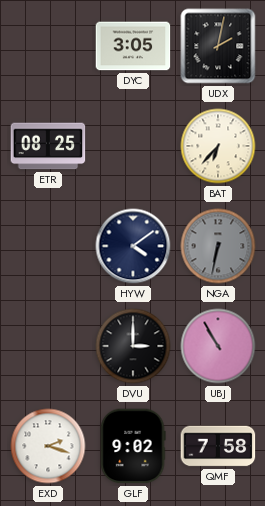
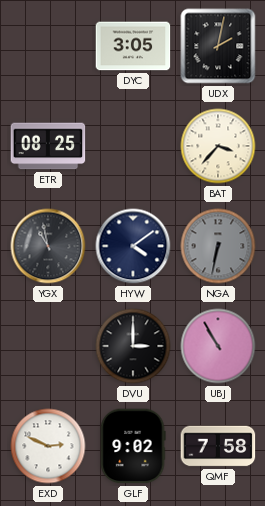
BAT: 6:37 -> 3:37
YGX: none -> 10:58
EXD: 2:18 -> 2:49
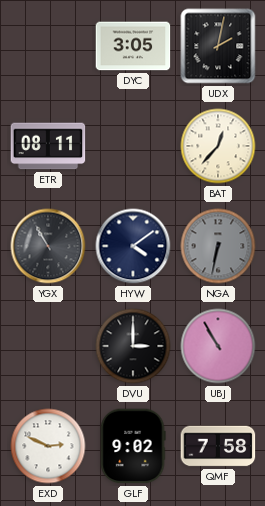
ETR: 08:25 -> 08:11
BAT: 3:37 -> 12:37
YGX: 10:58 -> 10:55
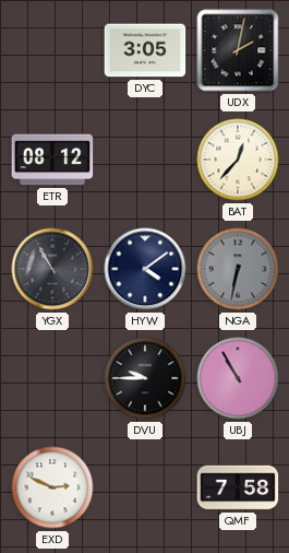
ETR: 08:11 -> 08:12
DVU: 3:00 -> 9:45
GLF: 9:02 -> none
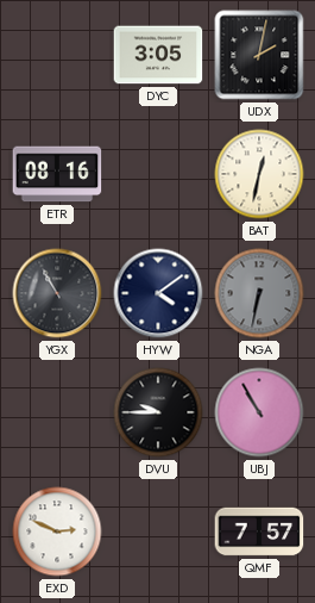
ETR: 08:12 -> 08:16
BAT: 12:37 -> 12:32
QMF: 7:58 -> 7:57
